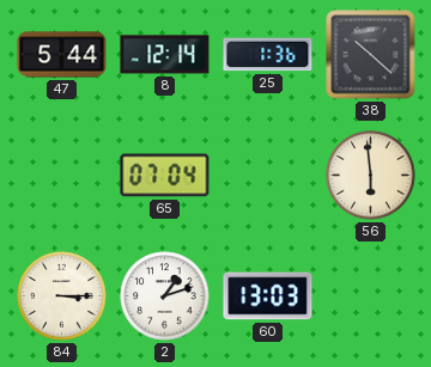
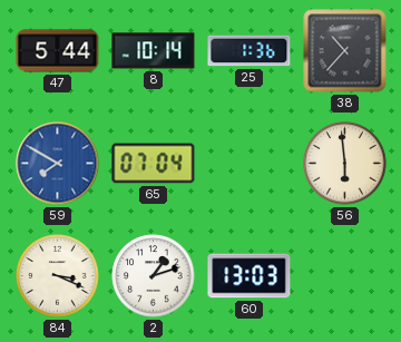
8: 12:14 -> 10:14
38: 10:22 -> 10:37
59: none -> 7:50
84: 3:15 -> 3:19
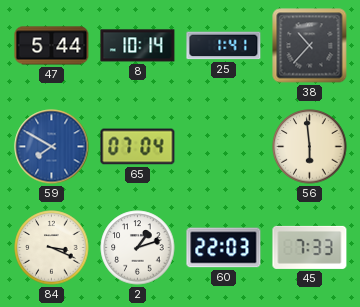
25: 1:36 -> 1:41
60: 13:03 -> 22:03
45: none -> 7:33
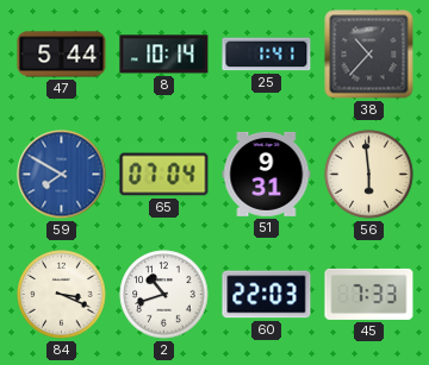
51: none -> 9:31
2: 1:12 -> 10:42
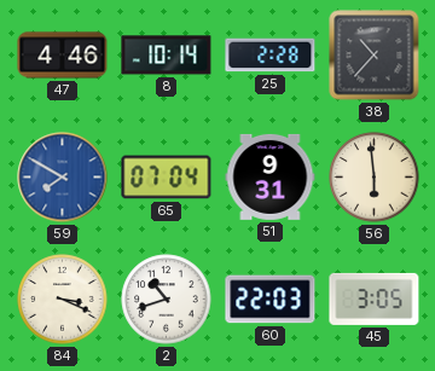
47: 5:44 -> 4:46
25: 1:41 -> 2:28
45: 7:33 -> 3:05
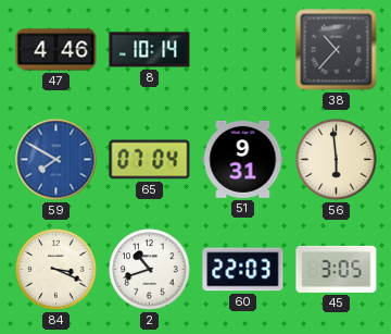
25: 2:28 -> none
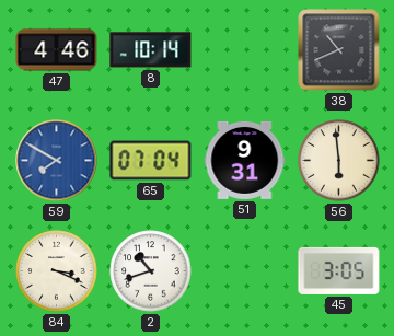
38: 10:37 -> 10:41
60: 22:03 -> none
